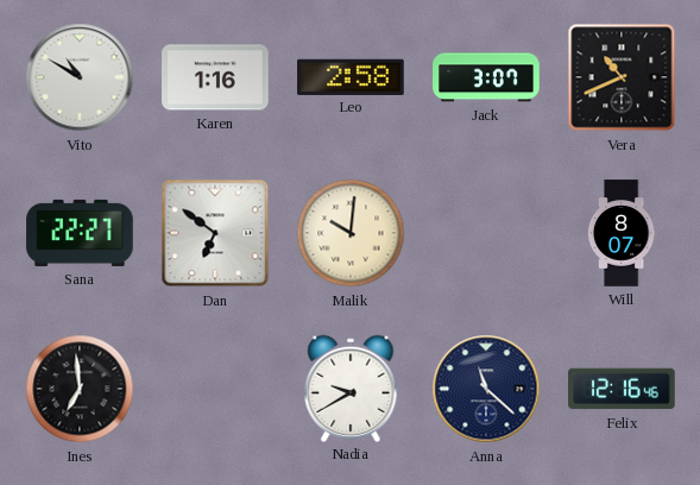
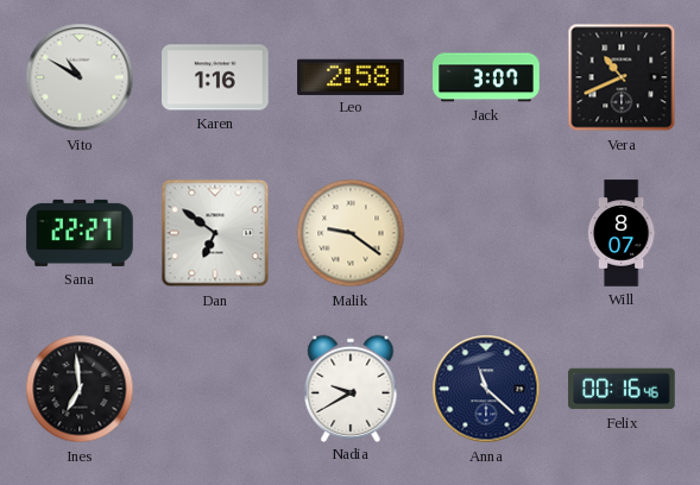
Malik: 10:01 -> 9:21
Felix: 12:16 -> 00:16
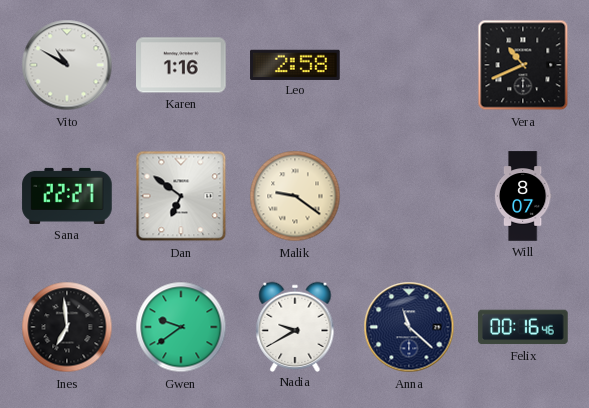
Jack: 3:07 -> none
Gwen: none -> 9:39
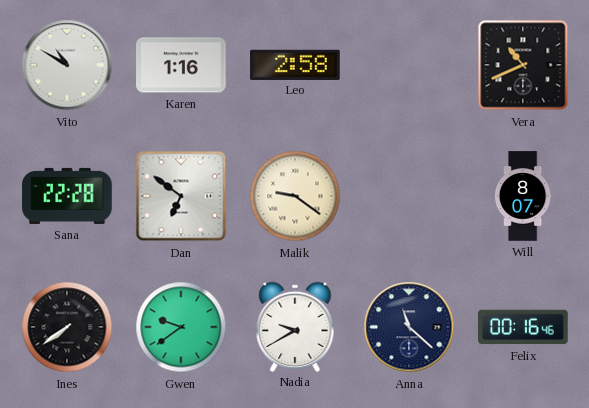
Sana: 22:27 -> 22:28
Ines: 6:59 -> 7:39
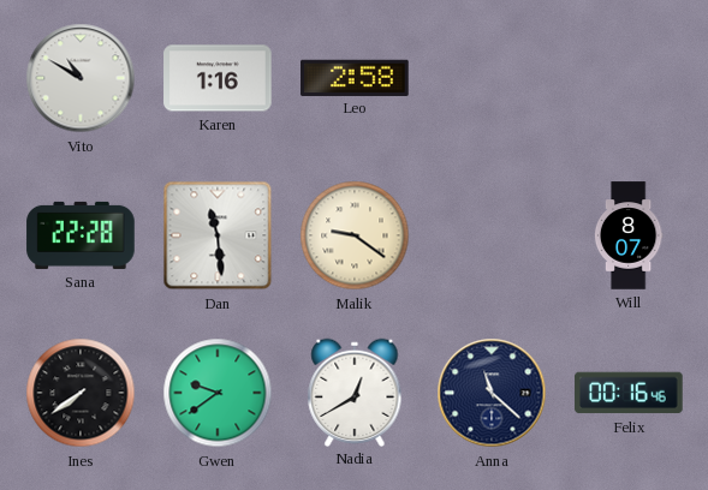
Vera: 10:41 -> none
Dan: 6:51 -> 11:29
Nadia: 9:40 -> 12:40
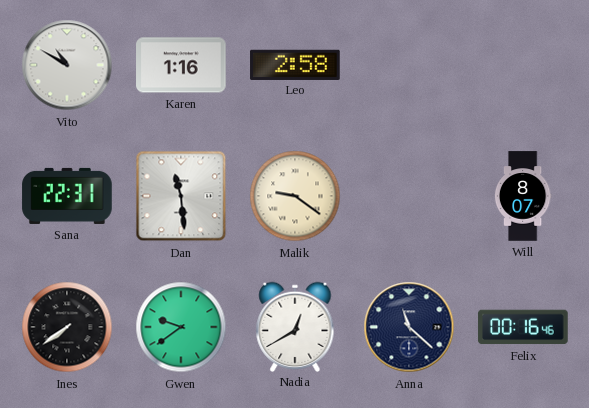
Sana: 22:28 -> 22:31
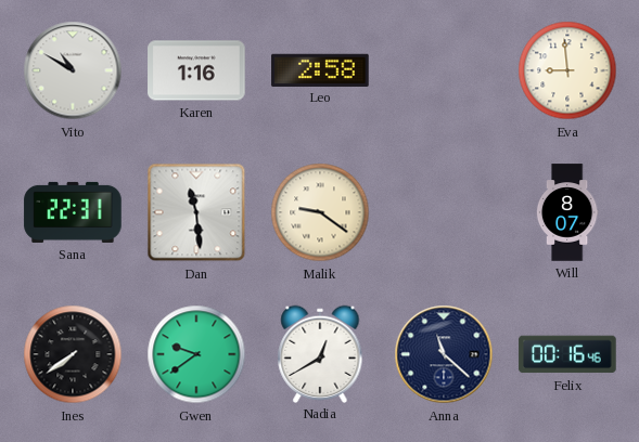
Eva: none -> 8:59
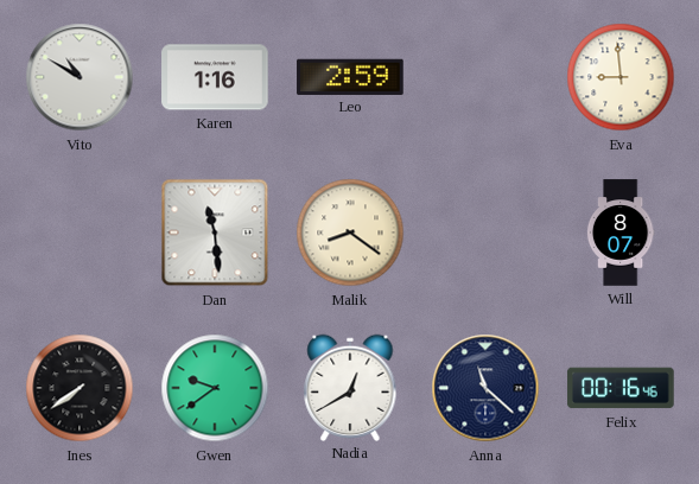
Leo: 2:58 -> 2:59
Sana: 22:31 -> none
Malik: 9:21 -> 8:21
